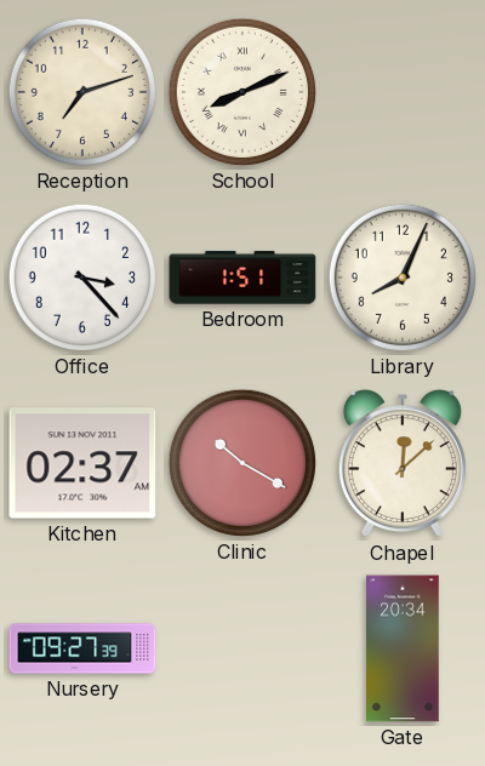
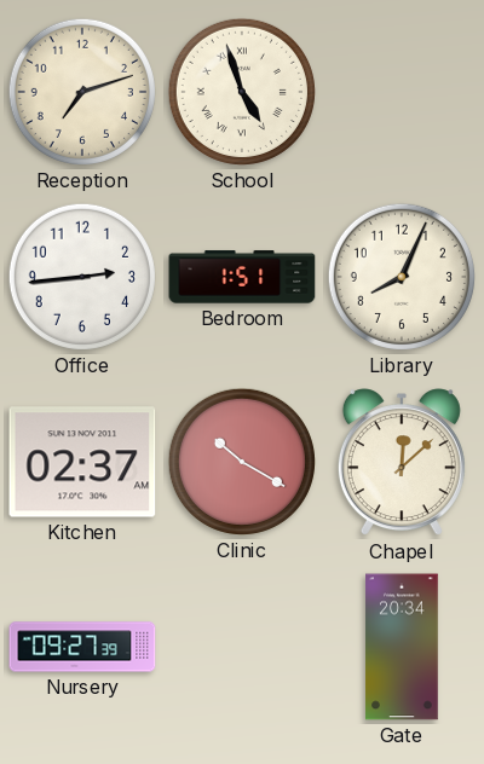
School: 8:11 -> 4:57
Office: 3:23 -> 2:44
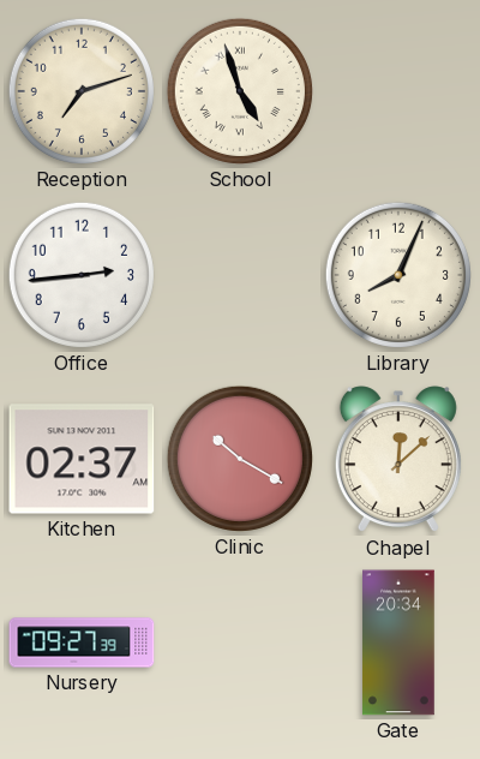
Bedroom: 1:51 -> none
